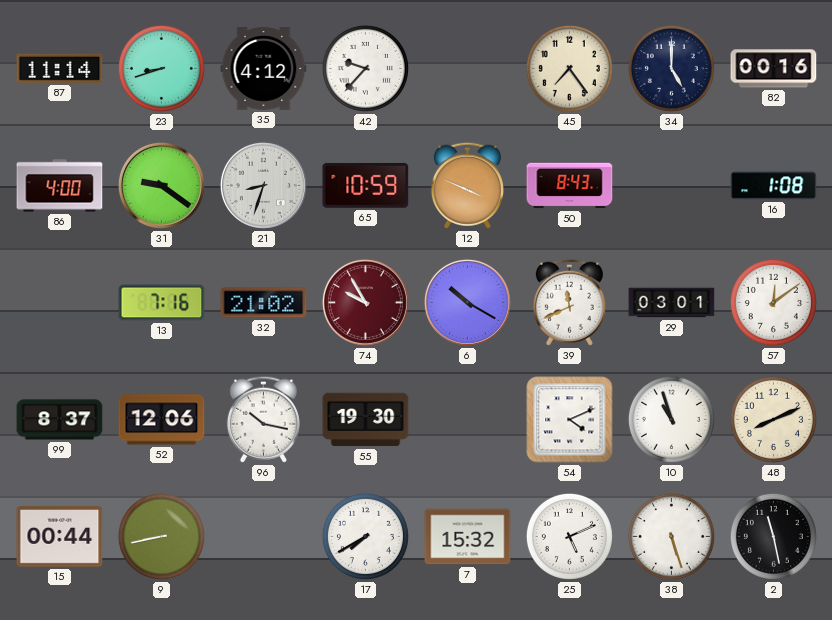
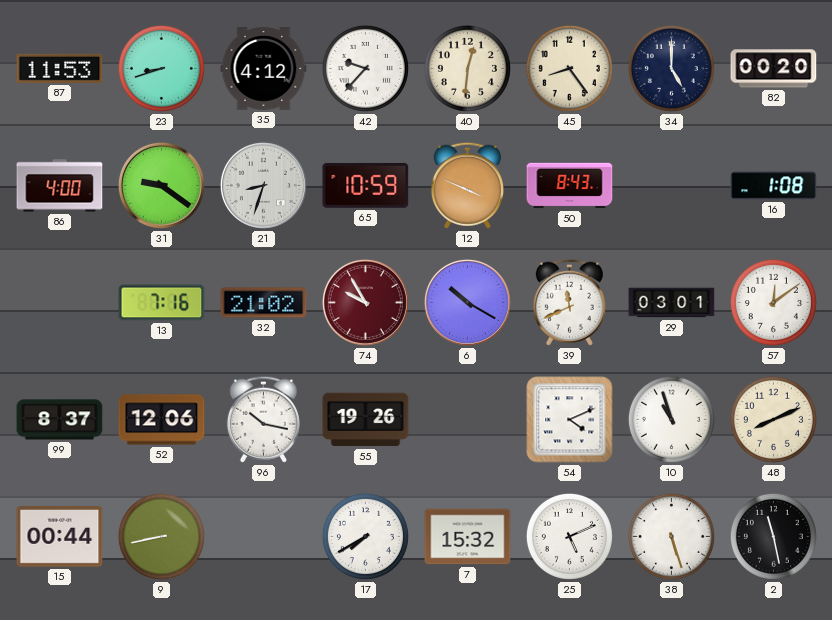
87: 11:14 -> 11:53
40: none -> 12:31
45: 7:24 -> 8:24
82: 00:16 -> 00:20
55: 19:30 -> 19:26
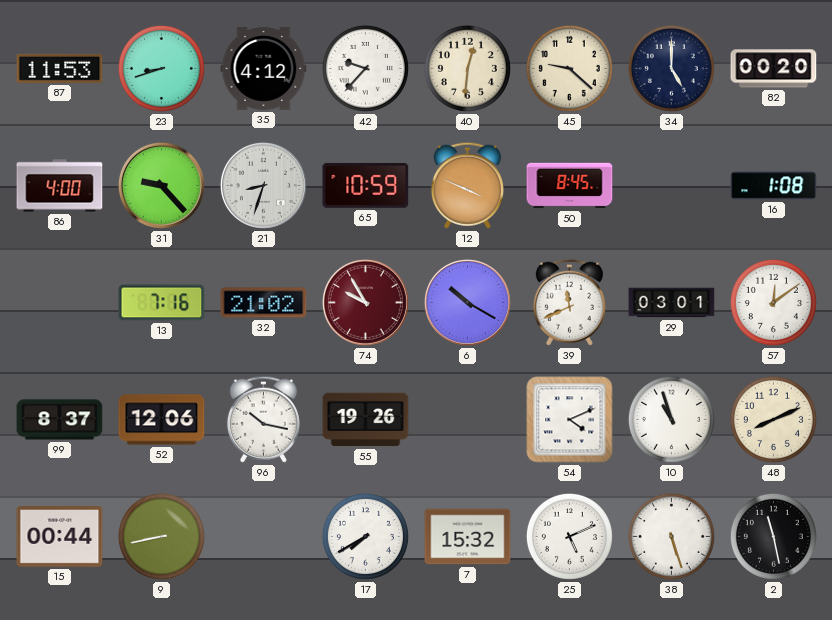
45: 8:24 -> 9:22
31: 9:21 -> 9:23
50: 8:43 -> 8:45
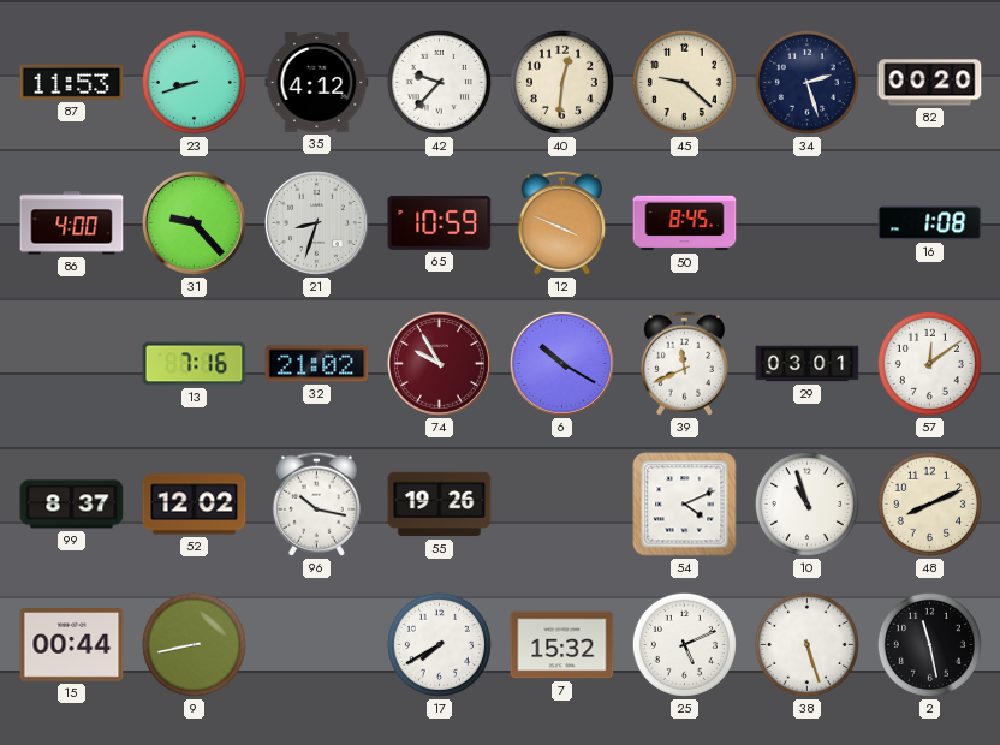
34: 5:00 -> 2:27
52: 12:06 -> 12:02
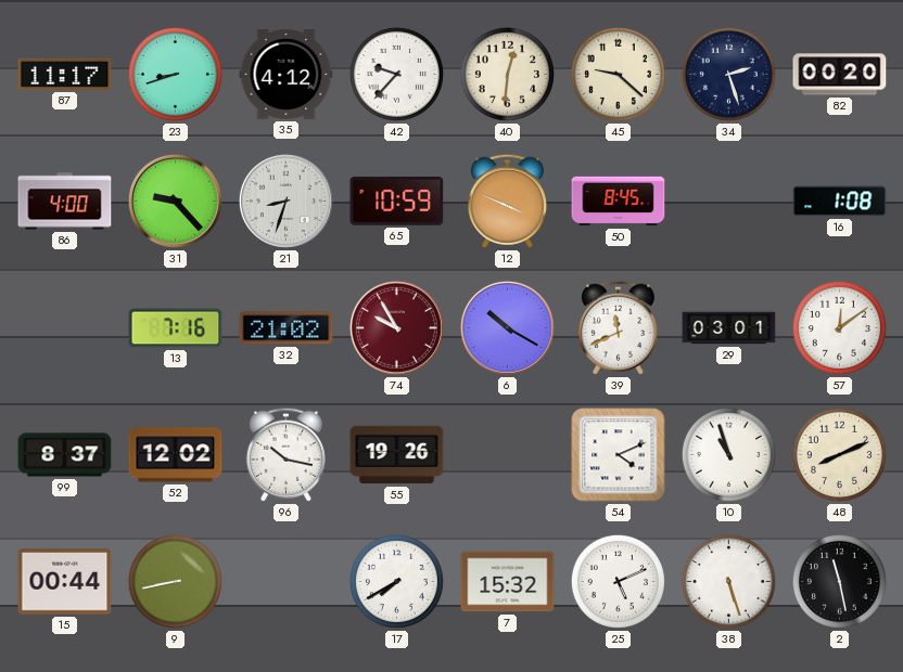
87: 11:53 -> 11:17
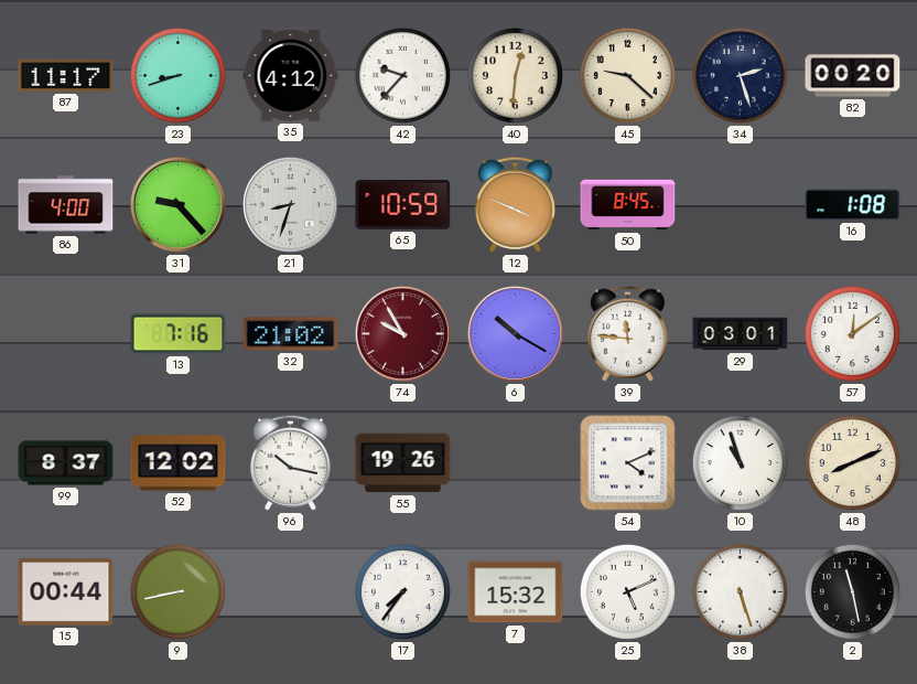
39: 11:41 -> 11:46
17: 7:40 -> 7:36
